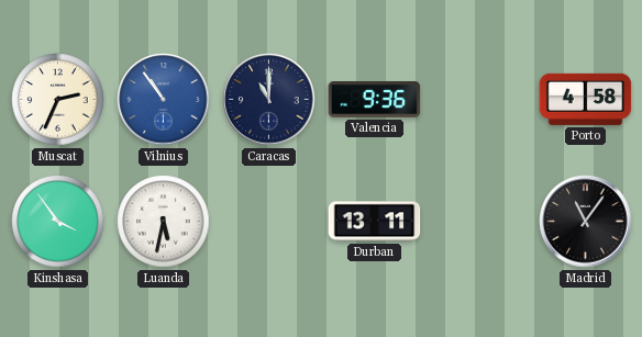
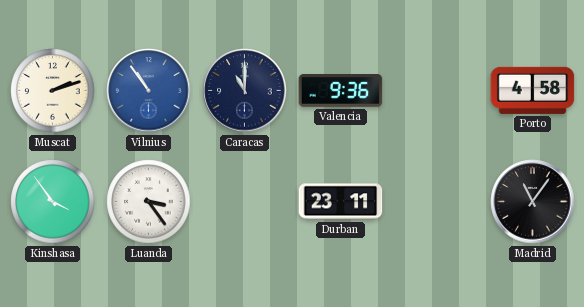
Muscat: 2:34 -> 2:12
Luanda: 5:32 -> 3:24
Durban: 13:11 -> 23:11
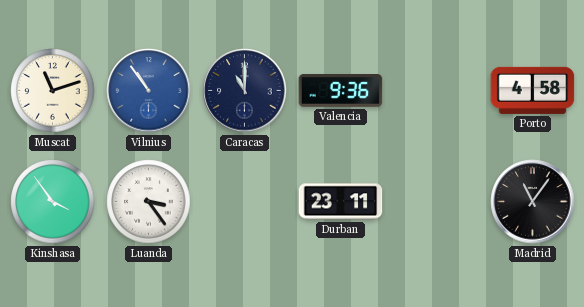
Muscat: 2:12 -> 11:12
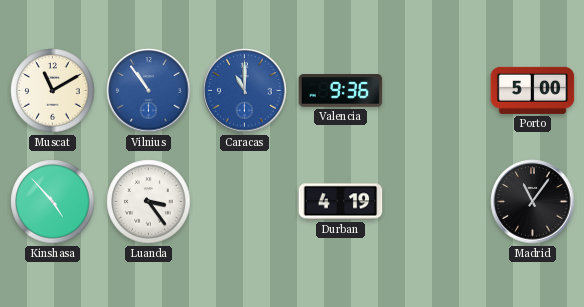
Muscat: 11:12 -> 11:10
Caracas dial: navy -> blue
Porto: 4:58 -> 5:00
Kinshasa: 3:54 -> 4:53
Durban: 23:11 -> 4:19
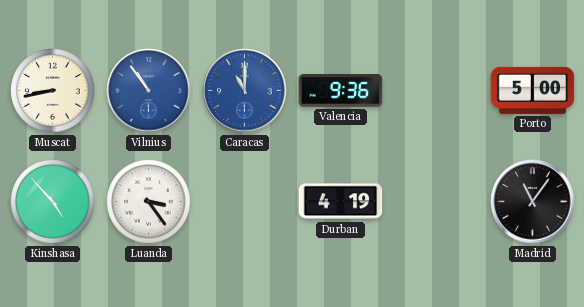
Muscat: 11:10 -> 8:43
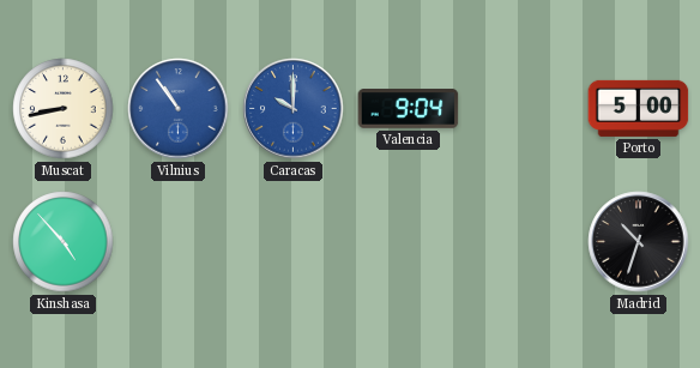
Caracas: 11:00 -> 10:00
Valencia: 9:36 -> 9:04
Luanda: 3:24 -> none
Durban: 4:19 -> none
Madrid: 11:06 -> 10:33
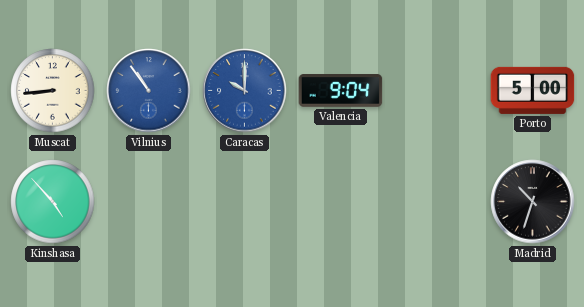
Muscat: 8:43 -> 8:44
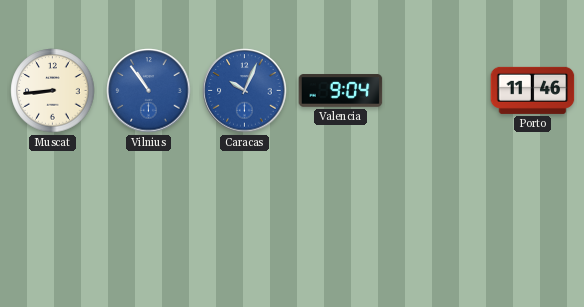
Caracas: 10:00 -> 10:04
Porto: 5:00 -> 11:46
Kinshasa: 4:53 -> none
Madrid: 10:33 -> none
